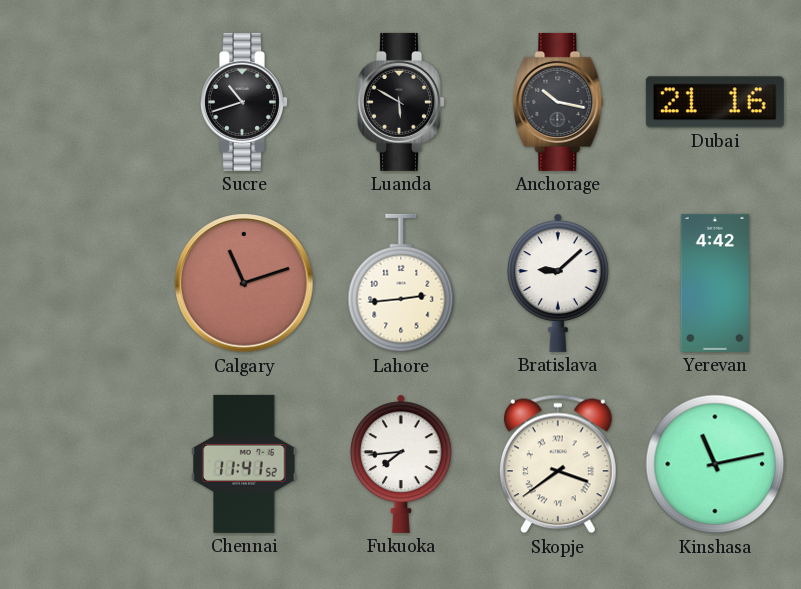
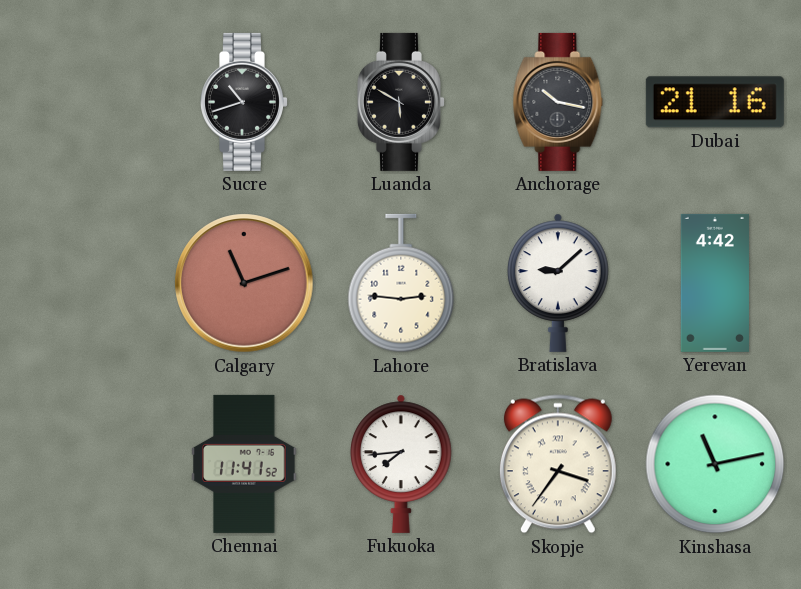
Lahore: 2:44 -> 2:46
Skopje: 3:39 -> 3:36
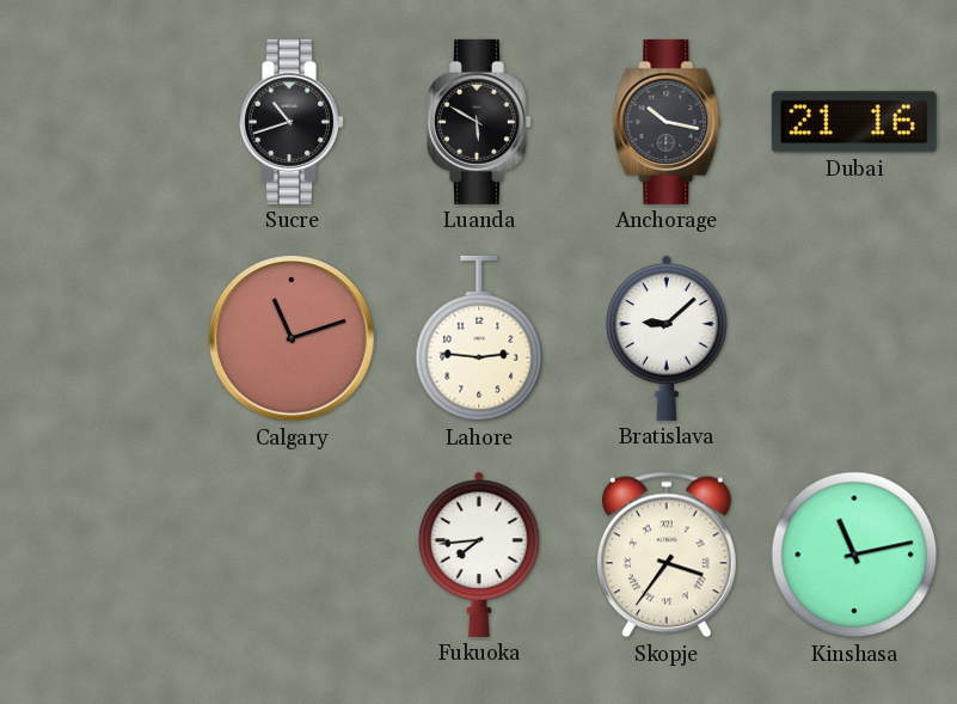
Yerevan: 4:42 -> none
Chennai: 11:41 -> none
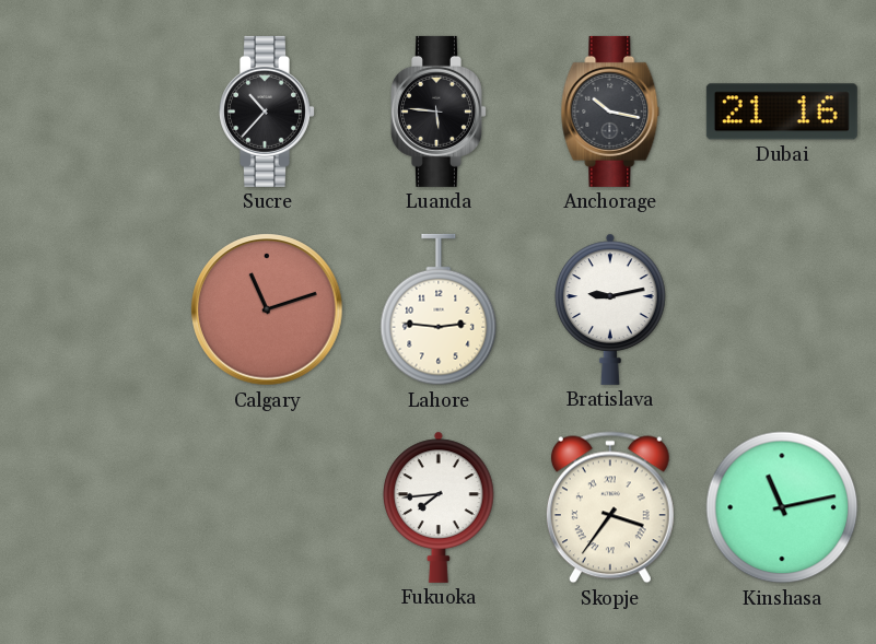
Sucre: 10:42 -> 10:37
Luanda: 5:50 -> 5:46
Bratislava: 9:08 -> 9:13
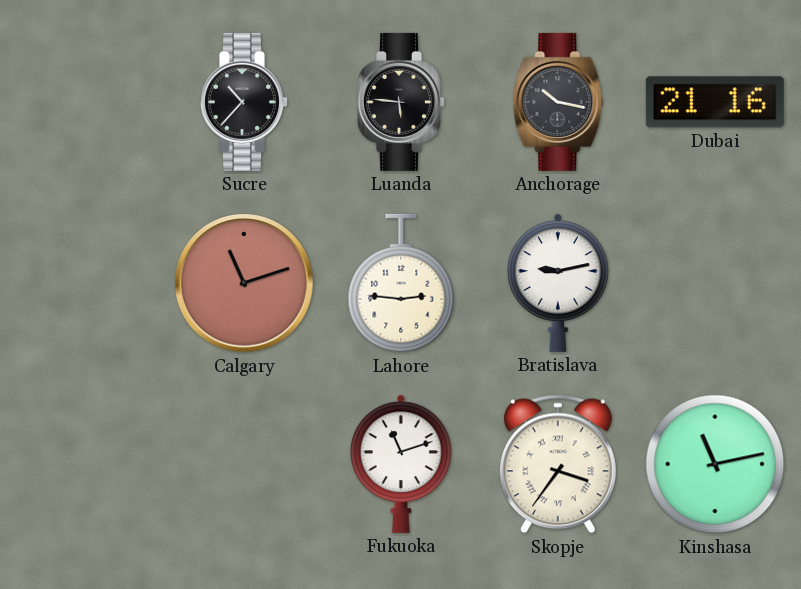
Fukuoka: 7:44 -> 11:12
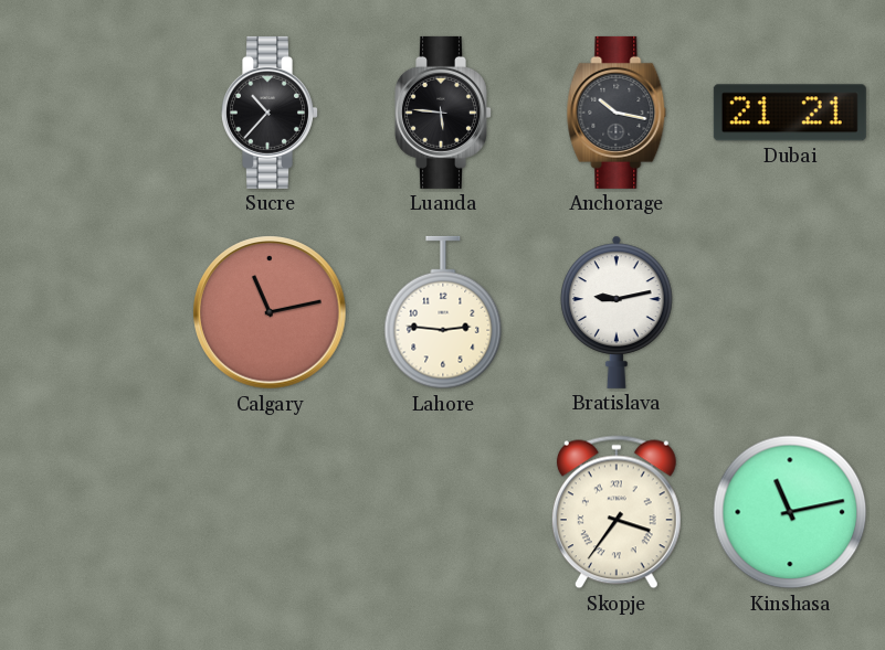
Dubai: 21:16 -> 21:21
Calgary: 11:12 -> 11:13
Fukuoka: 11:12 -> none
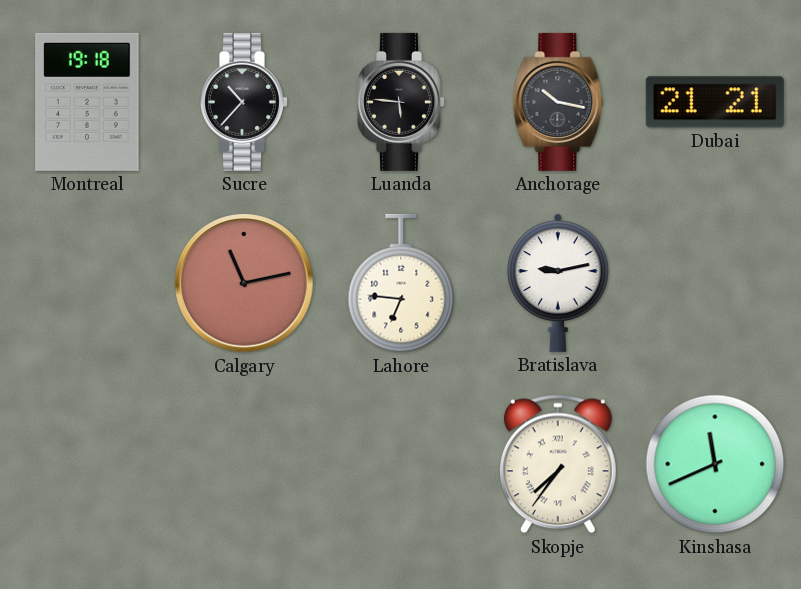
Montreal: none -> 19:18
Lahore: 2:46 -> 6:46
Skopje: 3:36 -> 7:36
Kinshasa: 11:13 -> 11:41
